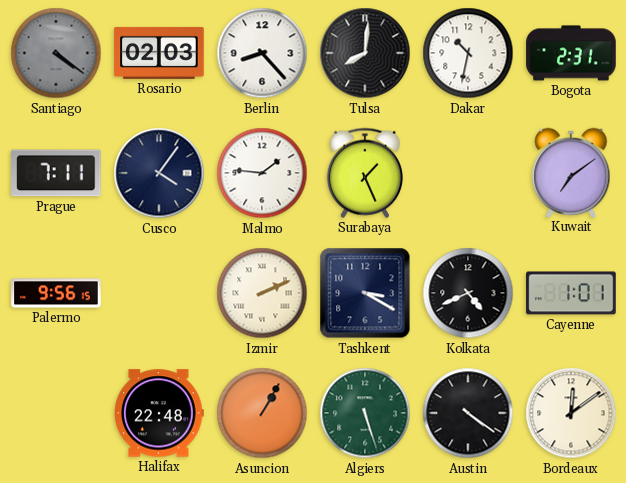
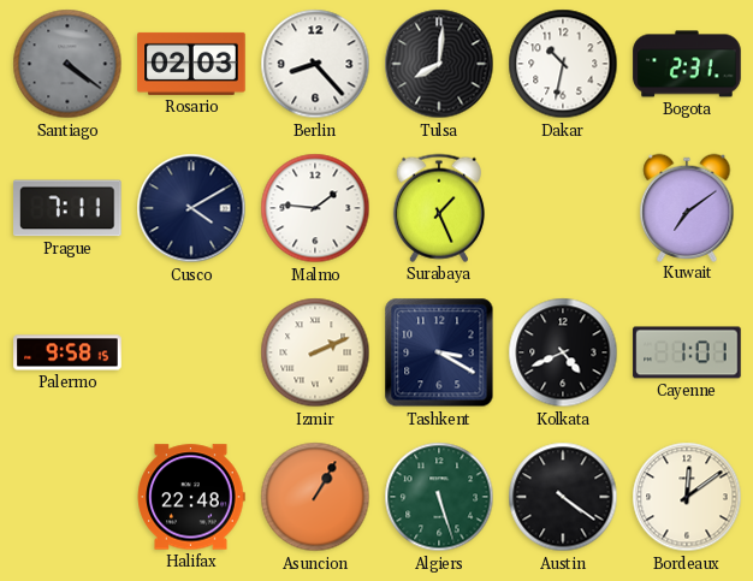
Cusco: 4:06 -> 4:10
Palermo: 9:56 -> 9:58
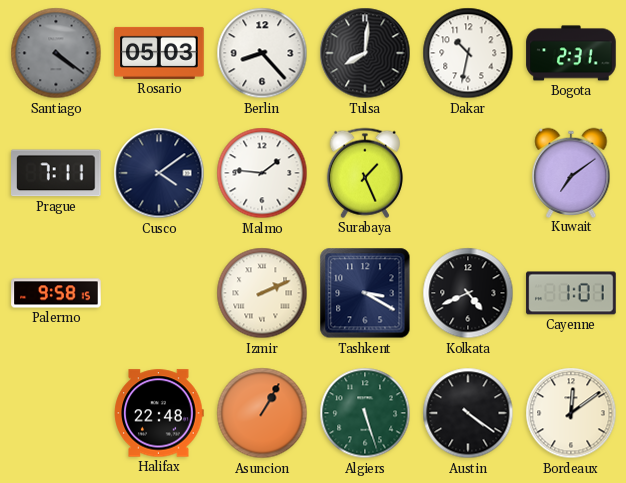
Rosario: 02:03 -> 05:03
Cusco: 4:10 -> 4:09
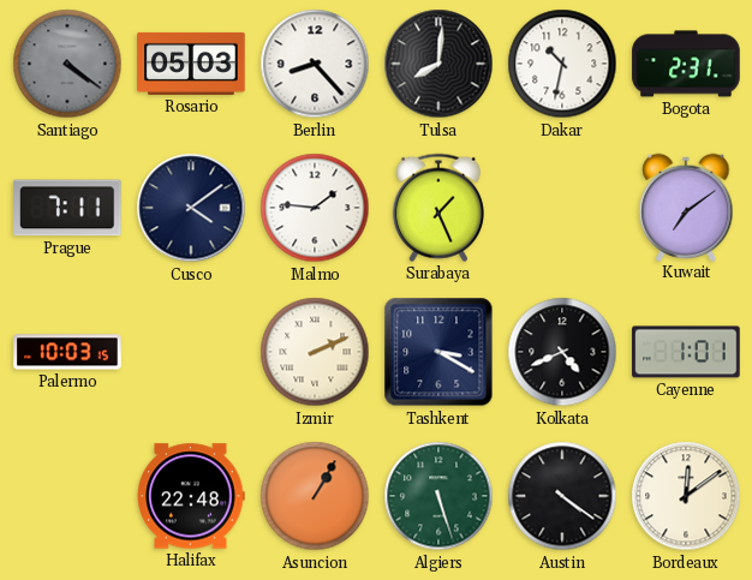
Palermo: 9:58 -> 10:03
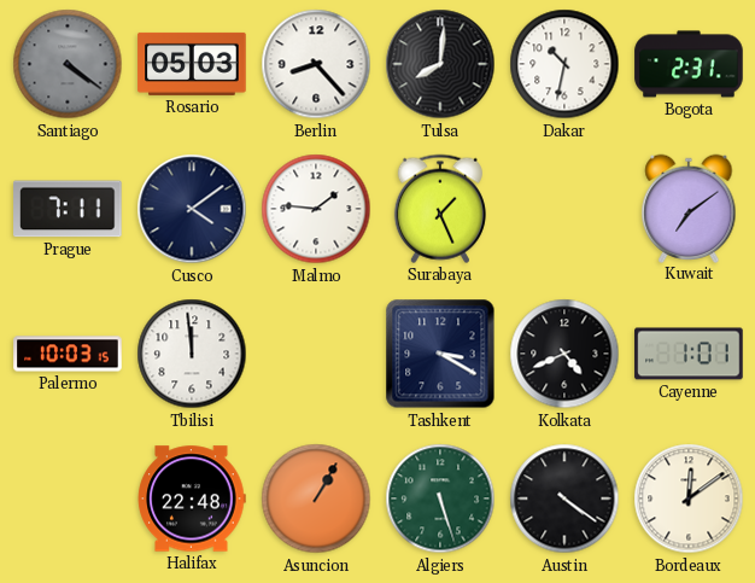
Tbilisi: none -> 11:59
Izmir: 2:11 -> none
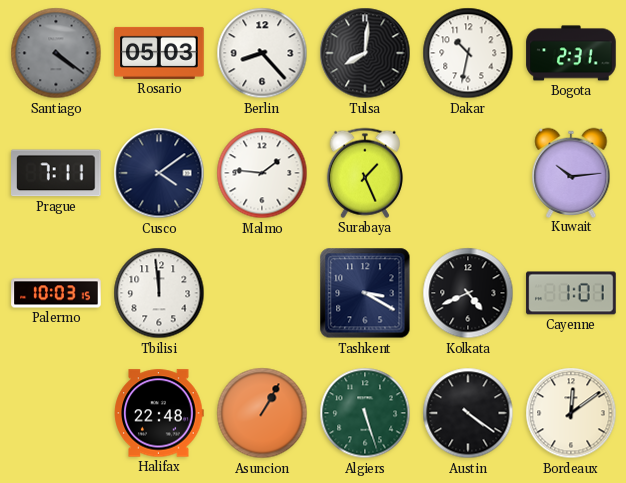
Kuwait: 7:09 -> 10:14
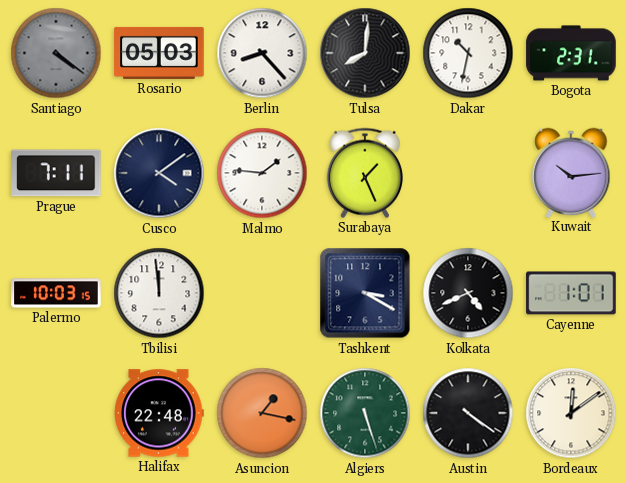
Asuncion: 1:05 -> 1:17
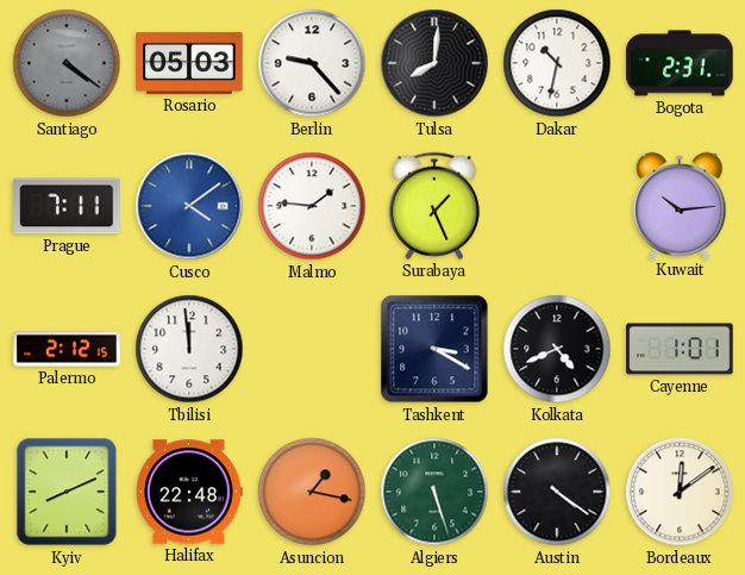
Berlin: 8:23 -> 9:23
Cusco dial: navy -> blue
Palermo: 10:03 -> 2:12
Kyiv: none -> 8:11
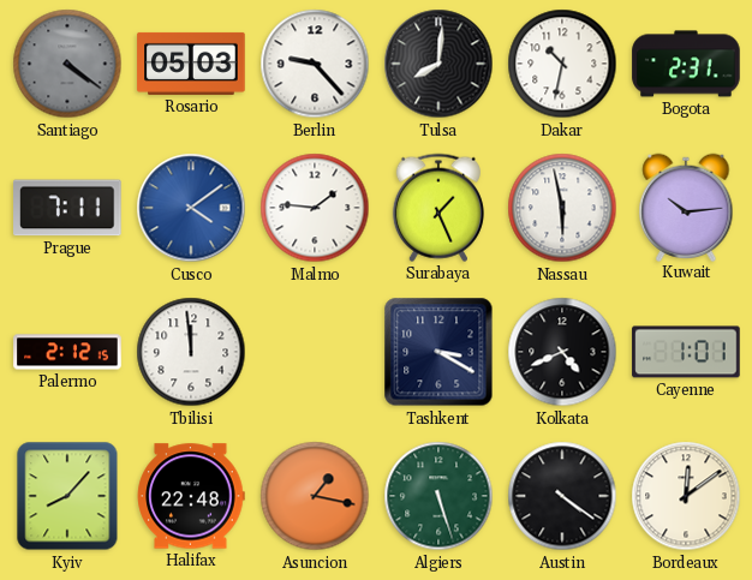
Nassau: none -> 5:58
Kyiv: 8:11 -> 8:07
